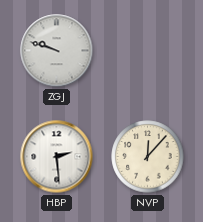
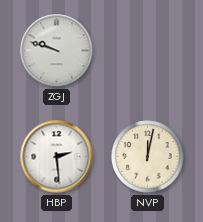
NVP: 12:07 -> 12:02
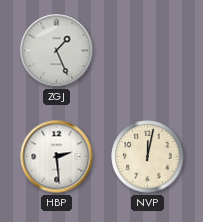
ZGJ: 9:48 -> 1:26
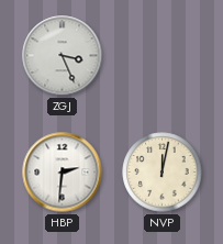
ZGJ: 1:26 -> 3:26
HBP: 2:29 -> 2:31
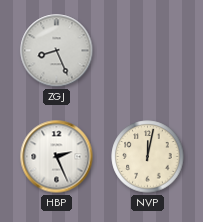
ZGJ: 3:26 -> 8:26
HBP: 2:31 -> 2:26
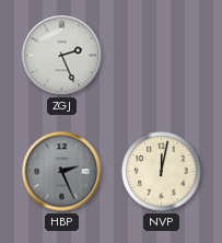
ZGJ: 8:26 -> 2:26
HBP dial: white -> grey
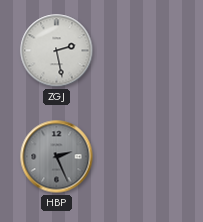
ZGJ: 2:26 -> 2:28
NVP: 12:02 -> none
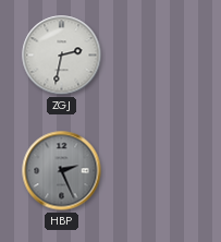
ZGJ: 2:28 -> 2:32
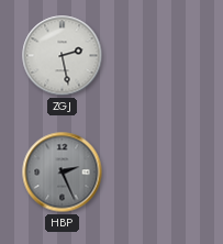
ZGJ: 2:32 -> 2:28
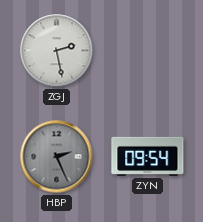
ZYN: none -> 09:54
